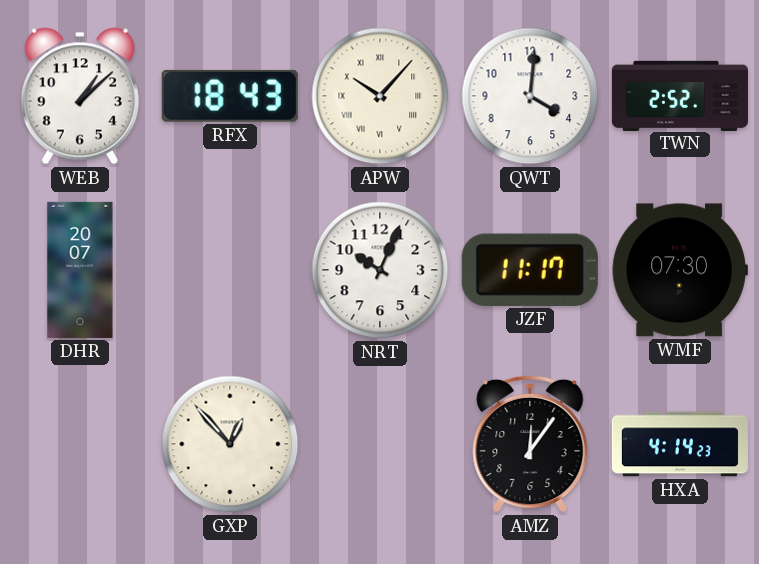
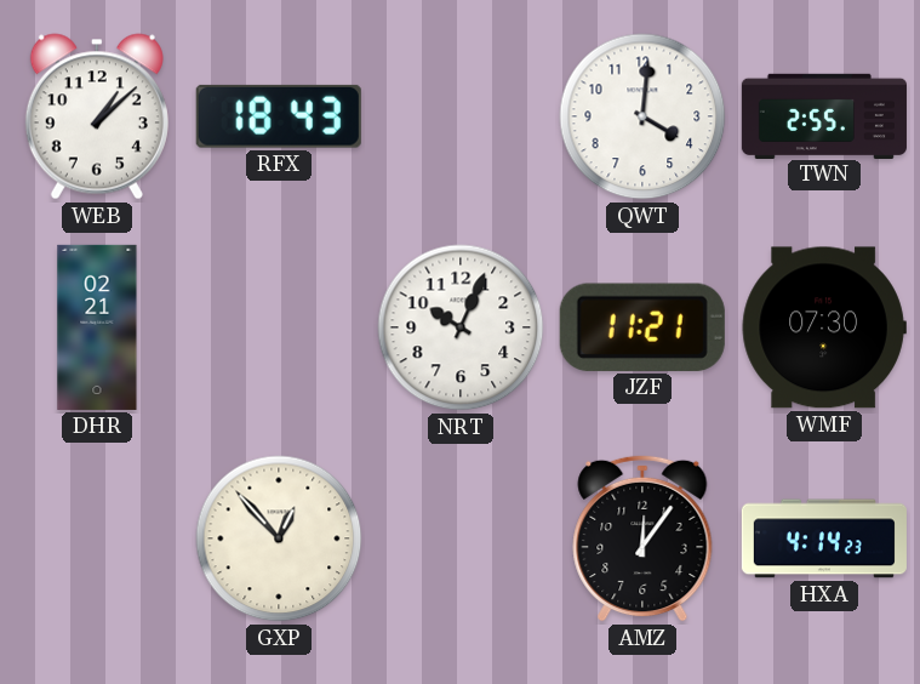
APW: 10:07 -> none
TWN: 2:52 -> 2:55
DHR: 20:07 -> 02:21
JZF: 11:17 -> 11:21
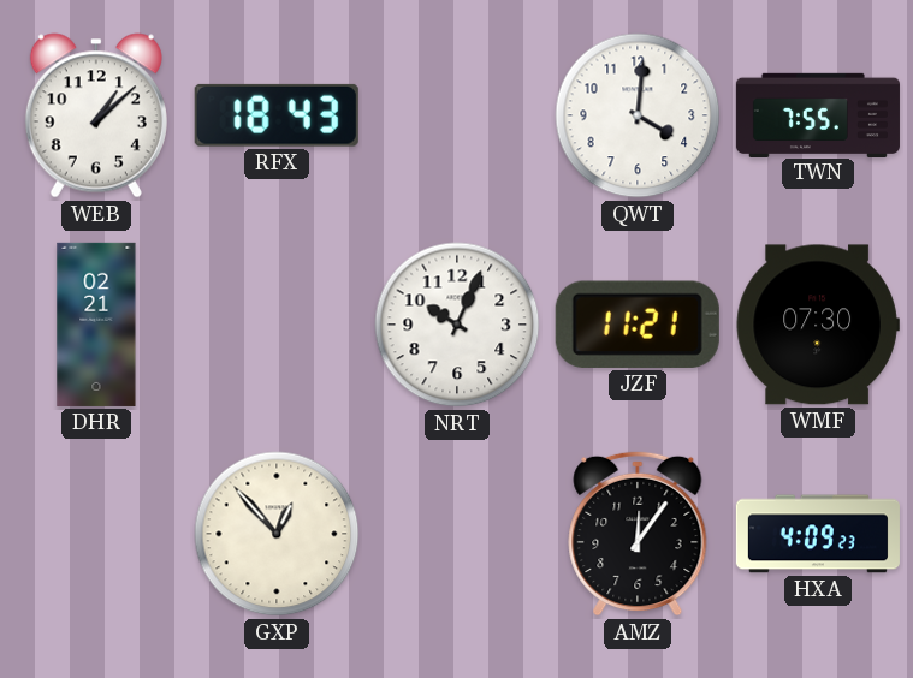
TWN: 2:55 -> 7:55
HXA: 4:14 -> 4:09
